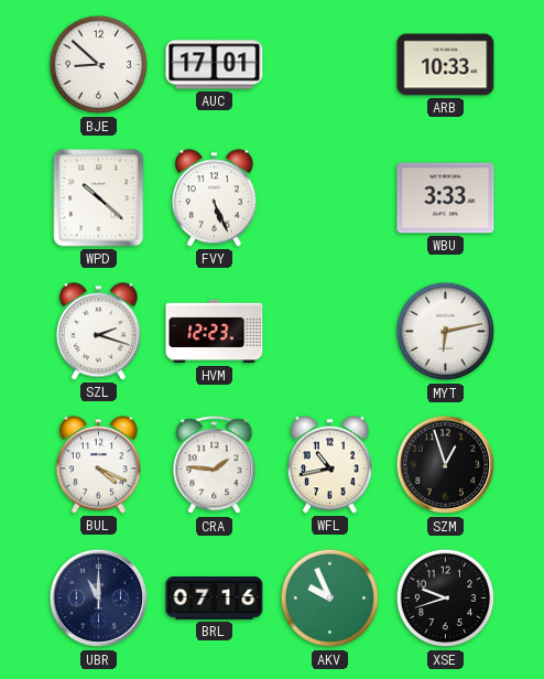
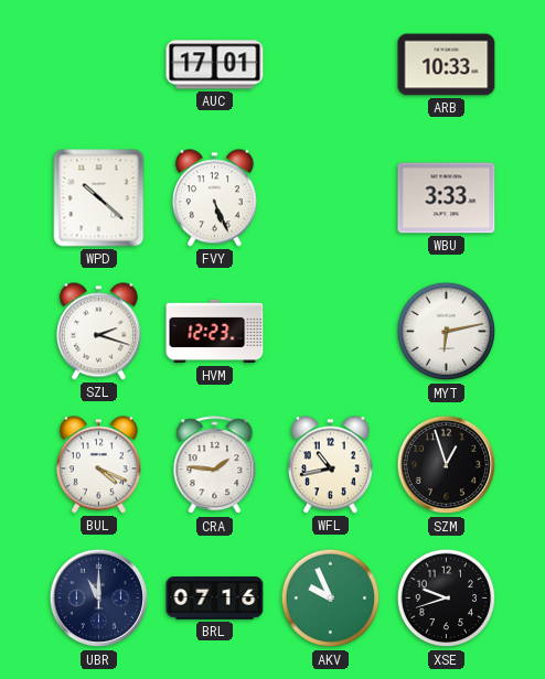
BJE: 8:52 -> none
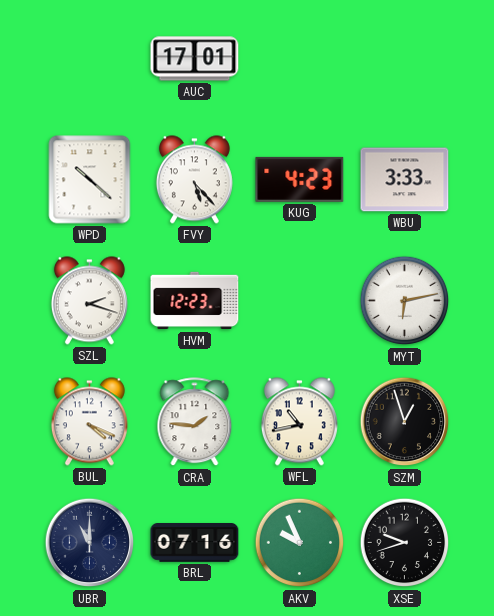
ARB: 10:33 -> none
FVY: 5:26 -> 5:23
KUG: none -> 4:23
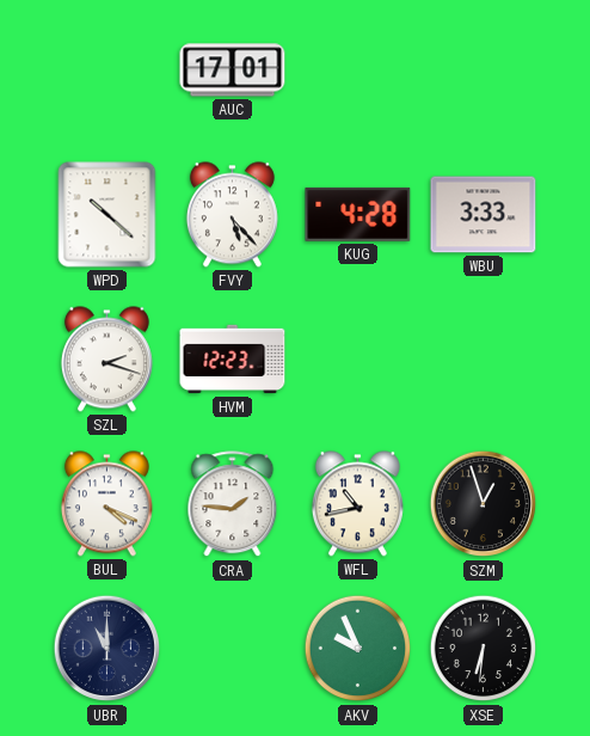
KUG: 4:23 -> 4:28
MYT: 6:13 -> none
BRL: 07:16 -> none
XSE: 9:42 -> 6:31
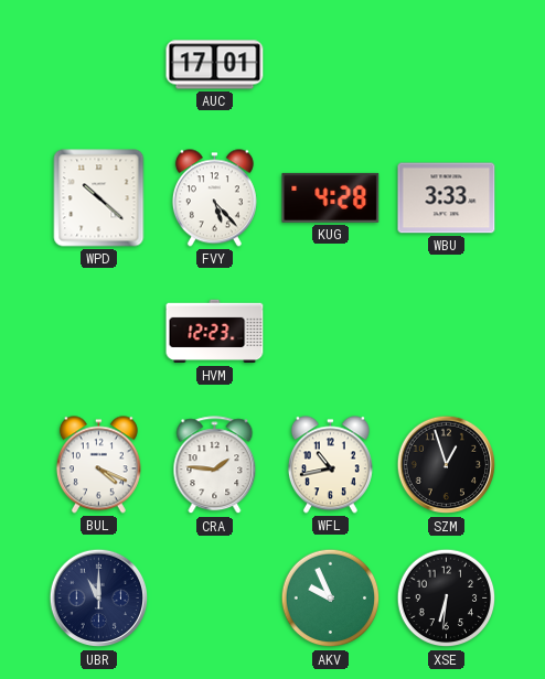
SZL: 2:18 -> none
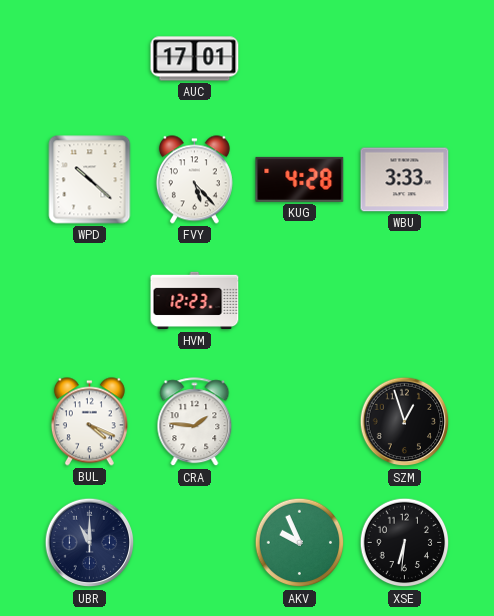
WFL: 10:43 -> none
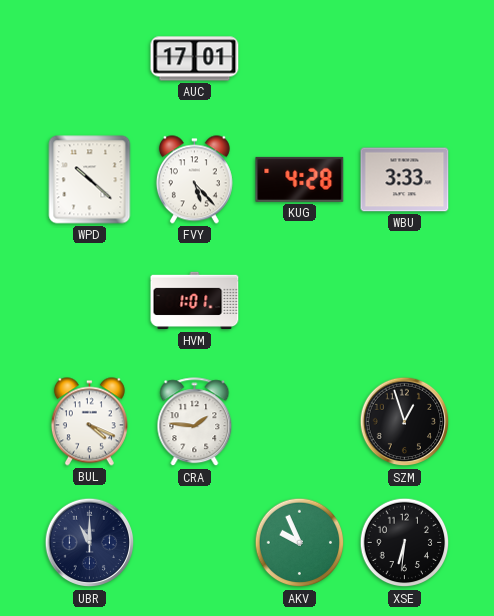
HVM: 12:23 -> 1:01
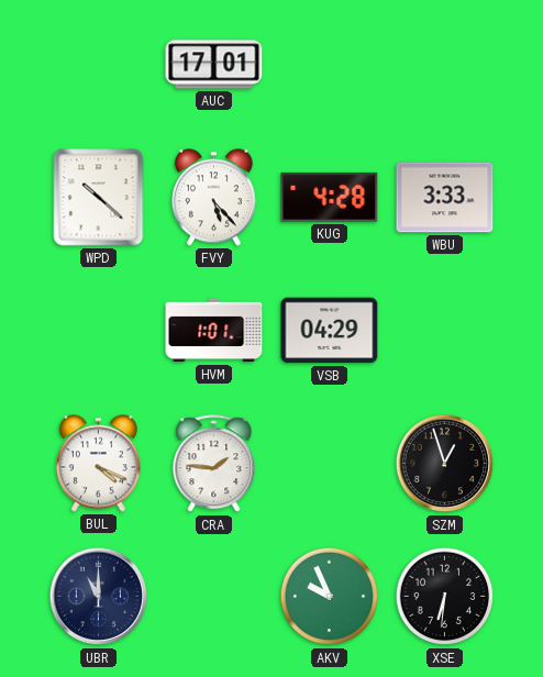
VSB: none -> 04:29
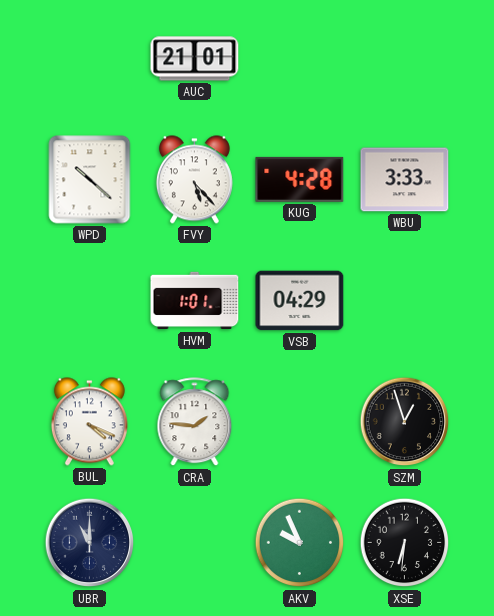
AUC: 17:01 -> 21:01
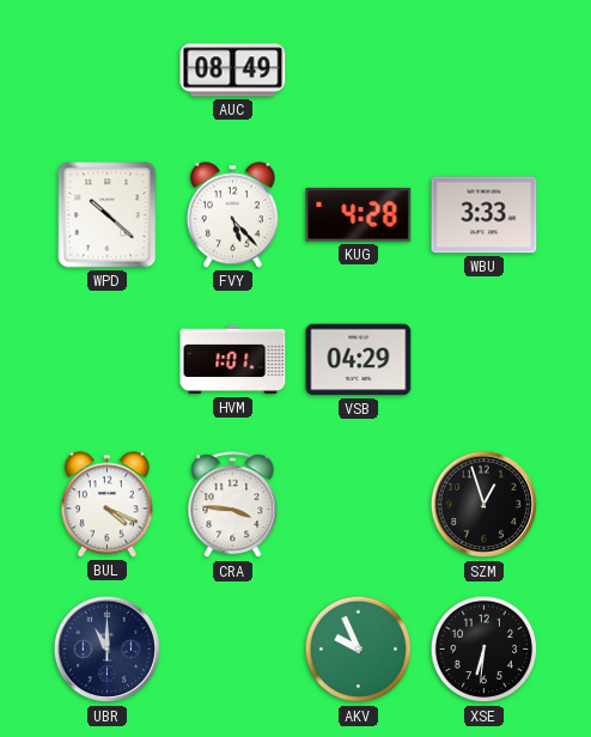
AUC: 21:01 -> 08:49
CRA: 1:46 -> 3:46
